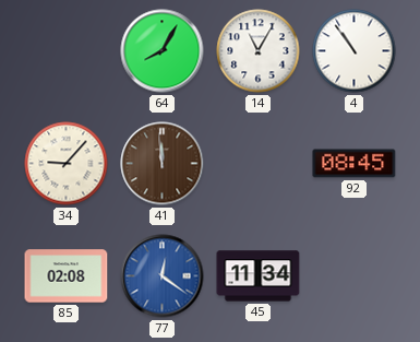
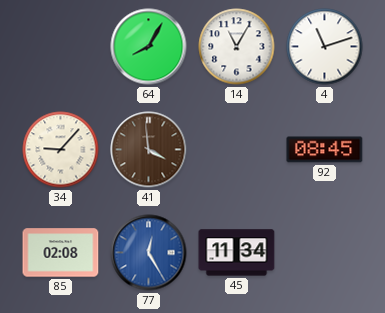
4: 10:54 -> 11:12
41: 11:59 -> 3:59
77: 12:21 -> 12:25
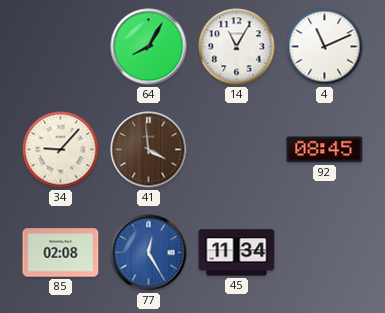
4: 11:12 -> 11:11
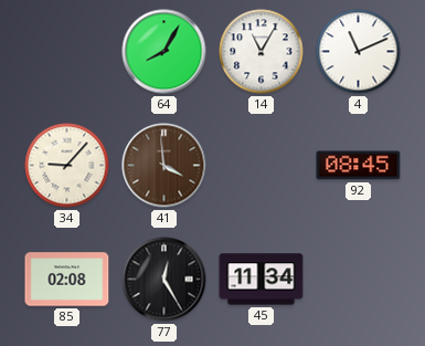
77 dial: blue -> black
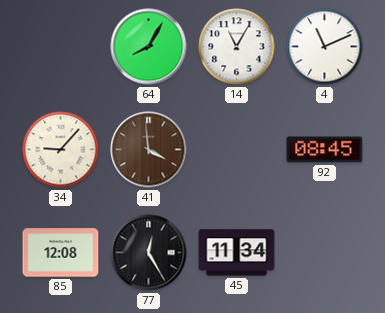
85: 02:08 -> 12:08
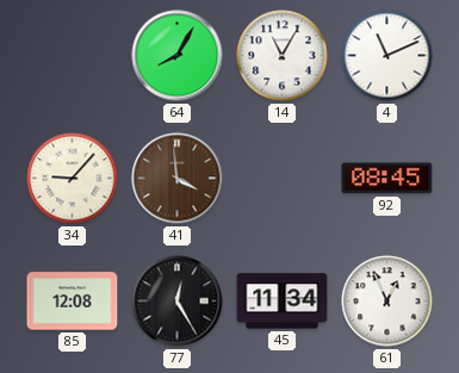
61: none -> 12:56
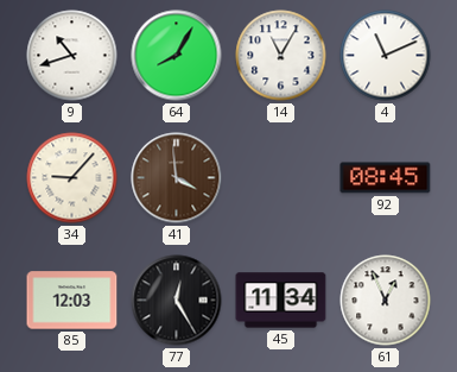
9: none -> 10:42
85: 12:08 -> 12:03
